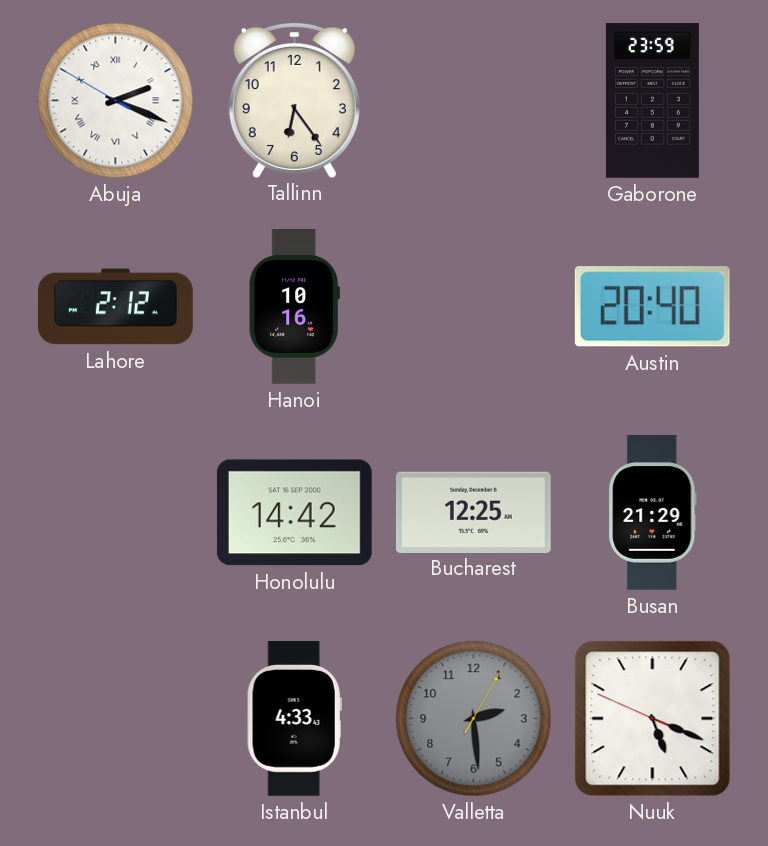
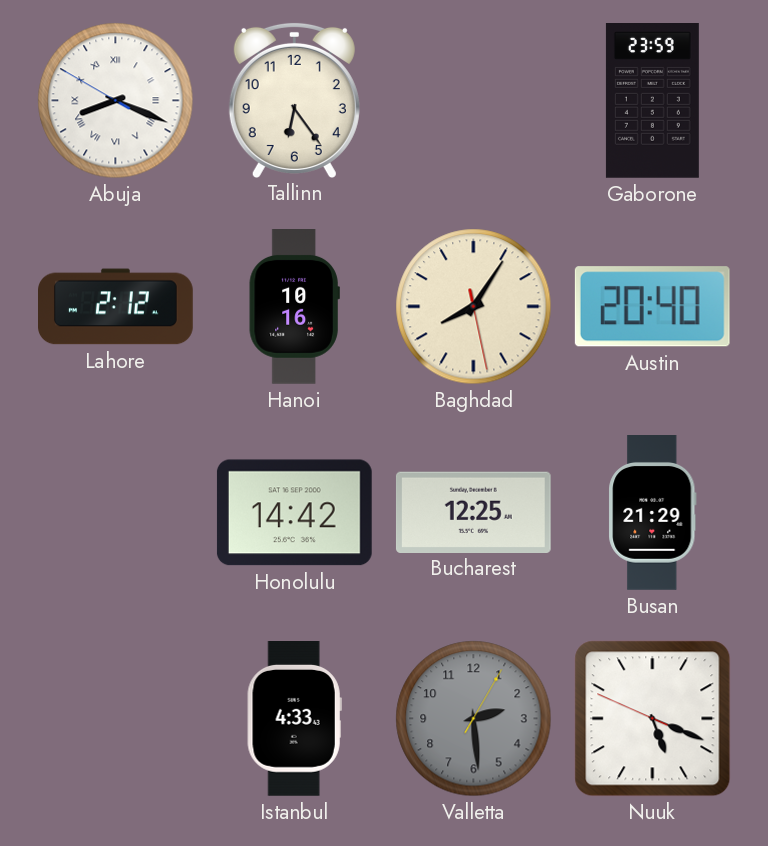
Abuja: 2:18 -> 8:18
Baghdad: none -> 8:05
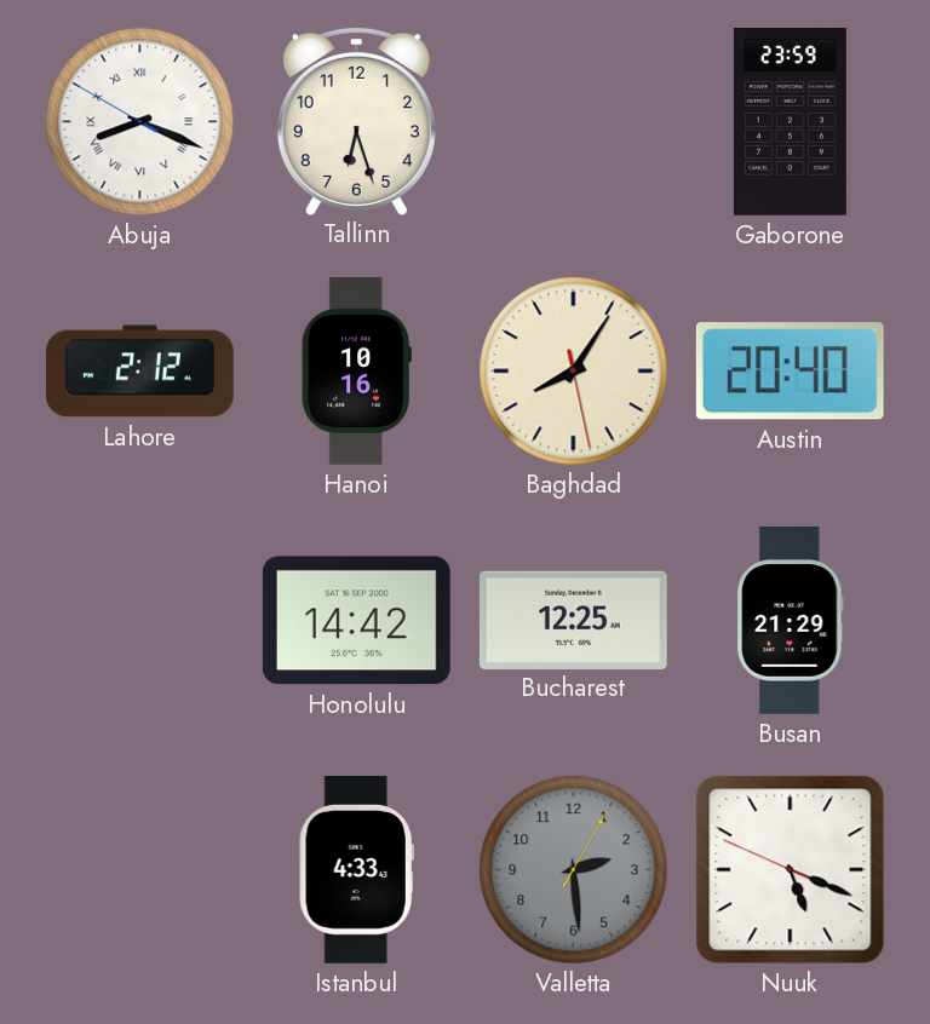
Tallinn: 6:24 -> 6:27
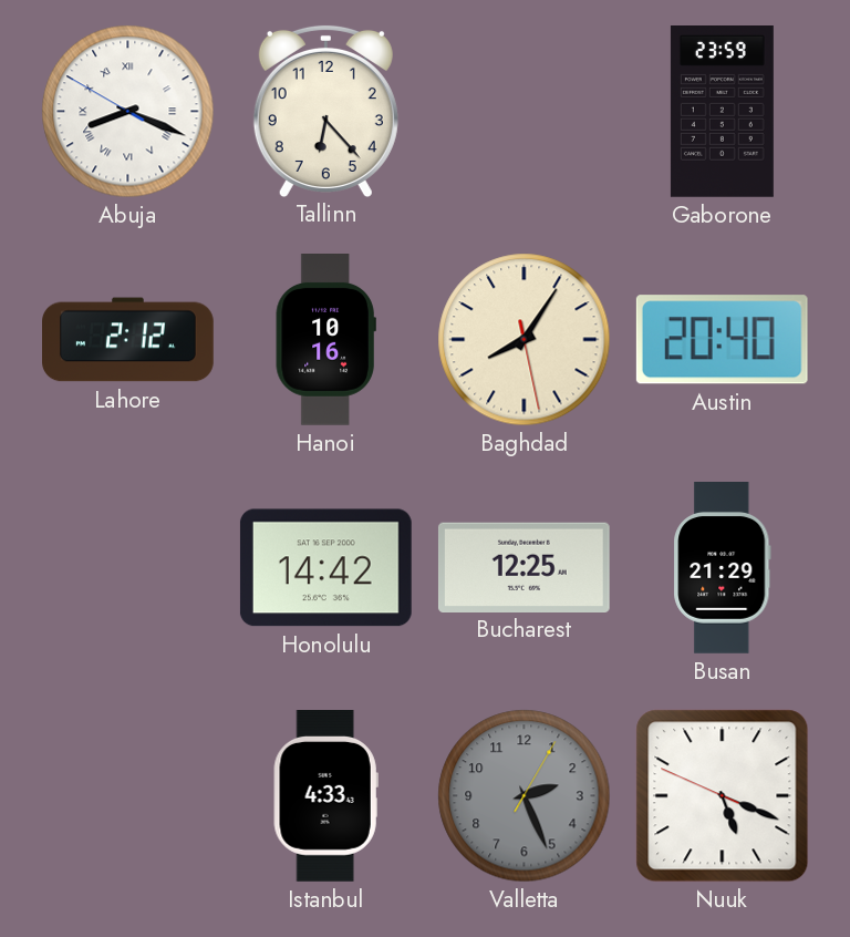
Tallinn: 6:27 -> 6:23
Valletta: 2:29 -> 2:26
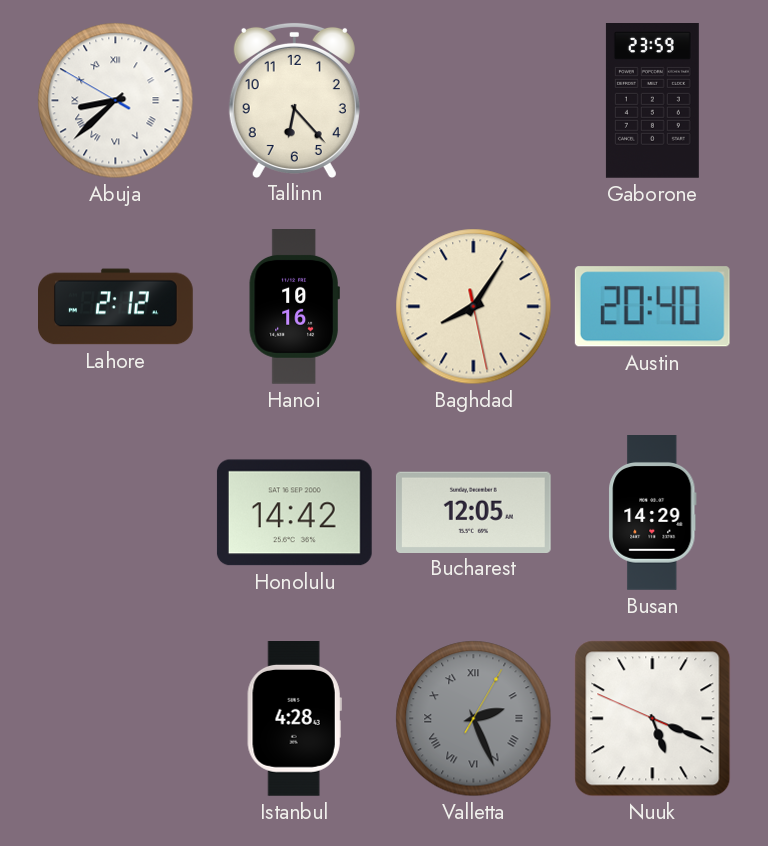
Abuja: 8:18 -> 8:37
Bucharest: 12:25 -> 12:05
Busan: 21:29 -> 14:29
Istanbul: 4:33 -> 4:28
Valletta numerals: Arabic -> Roman
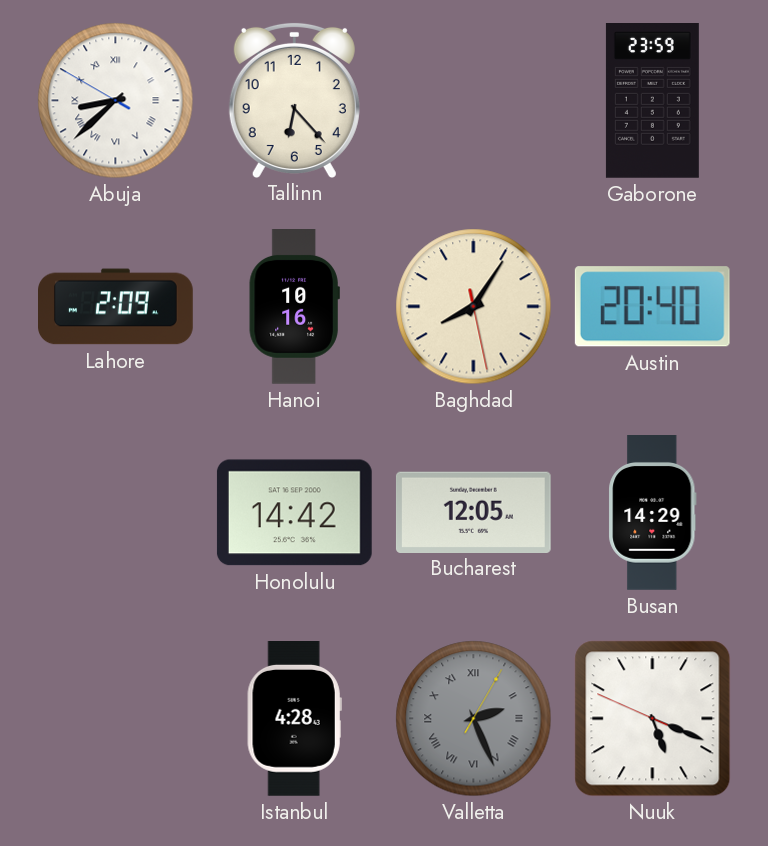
Lahore: 2:12 -> 2:09
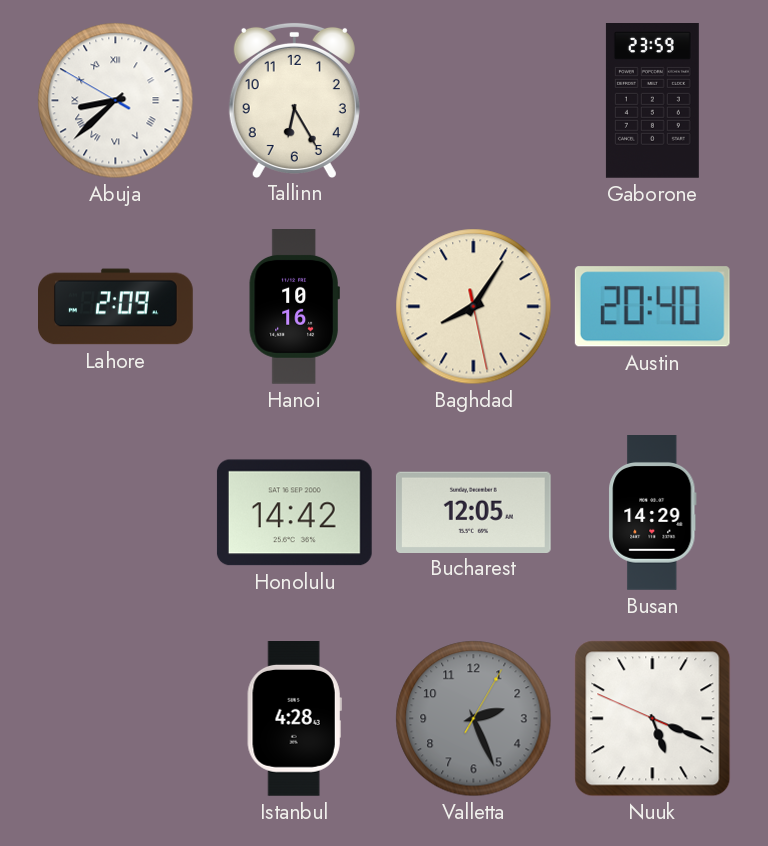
Tallinn: 6:23 -> 6:25
Valletta numerals: Roman -> Arabic
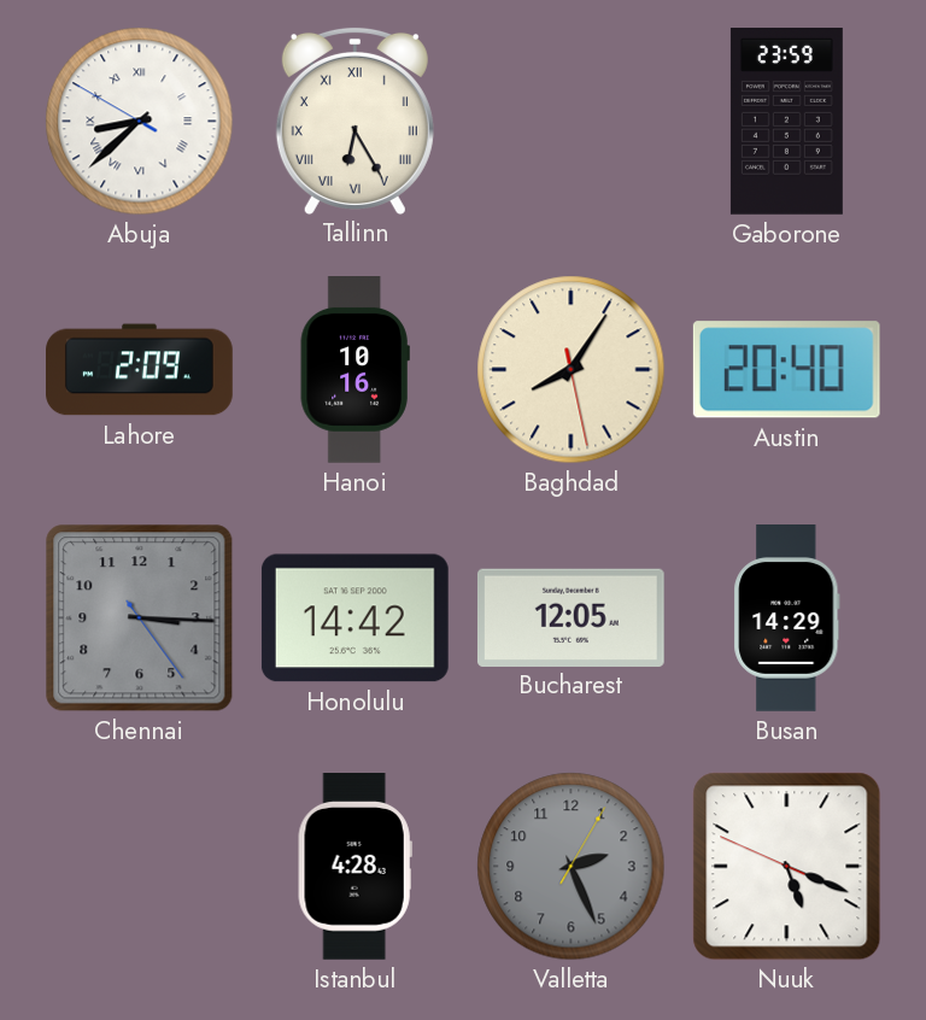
Tallinn numerals: Arabic -> Roman
Chennai: none -> 3:15
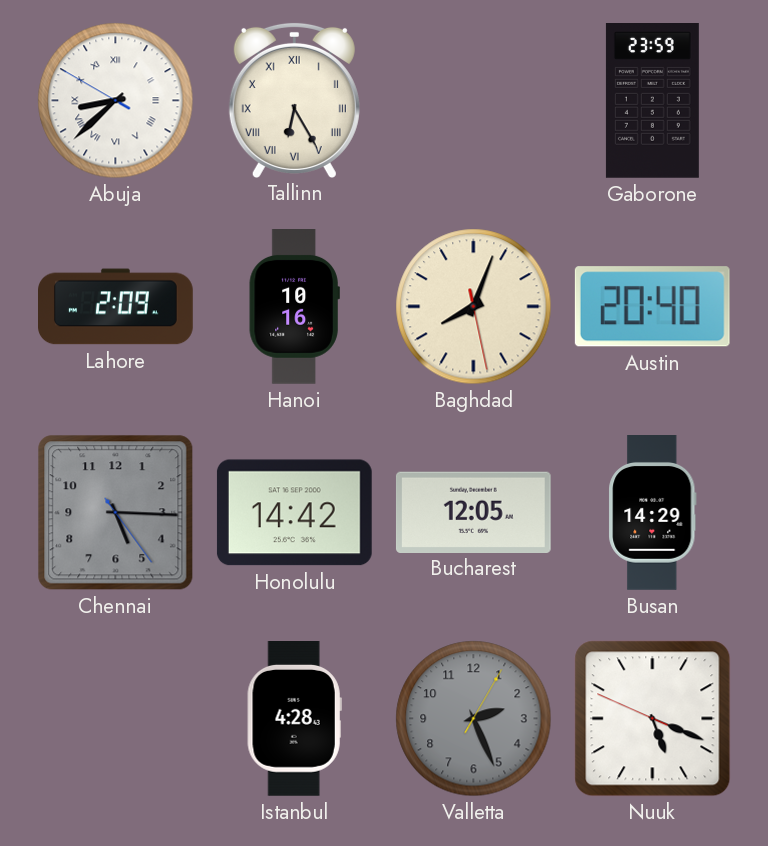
Baghdad: 8:05 -> 8:03
Chennai: 3:15 -> 5:15
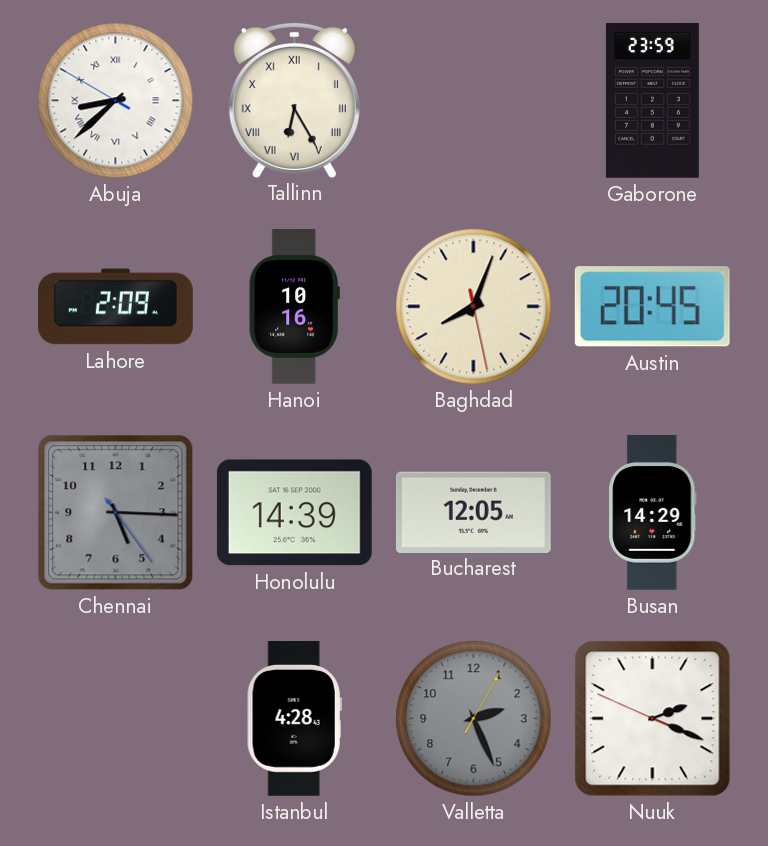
Austin: 20:40 -> 20:45
Honolulu: 14:42 -> 14:39
Nuuk: 5:18 -> 2:18
